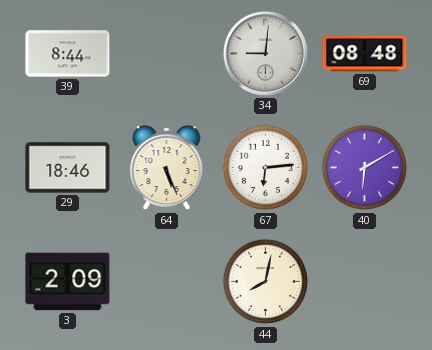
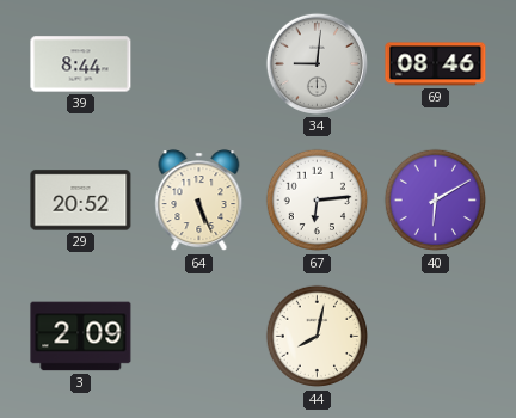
69: 08:48 -> 08:46
29: 18:46 -> 20:52
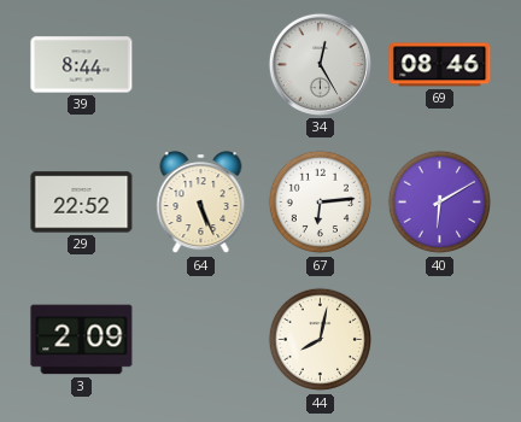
34: 9:01 -> 12:25
29: 20:52 -> 22:52
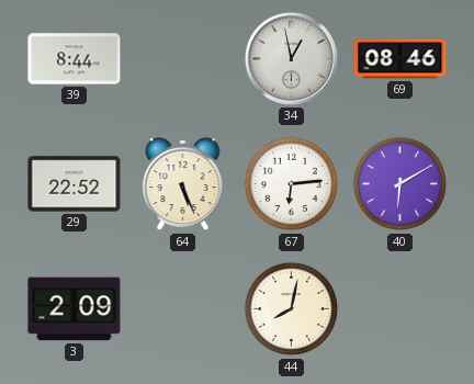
34: 12:25 -> 12:58
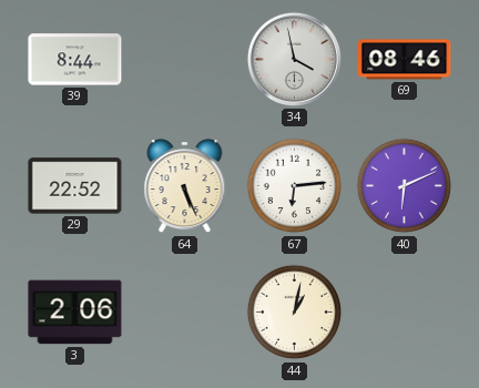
34: 12:58 -> 3:58
40: 6:10 -> 6:11
3: 2:09 -> 2:06
44: 8:02 -> 1:02
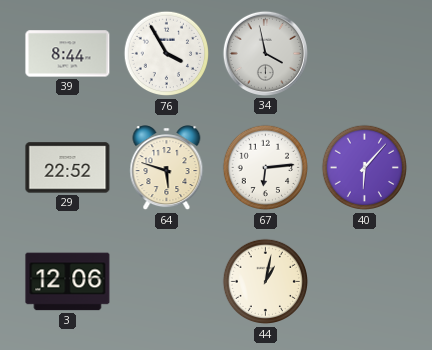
76: none -> 3:55
69: 08:46 -> none
64: 5:26 -> 5:48
40: 6:11 -> 6:07
3: 2:06 -> 12:06
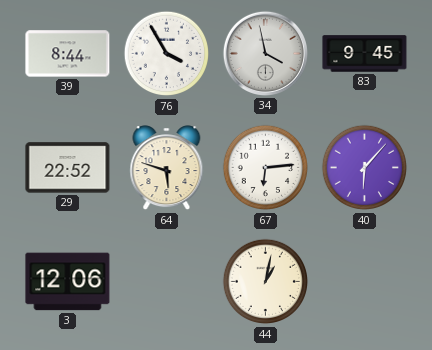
83: none -> 9:45
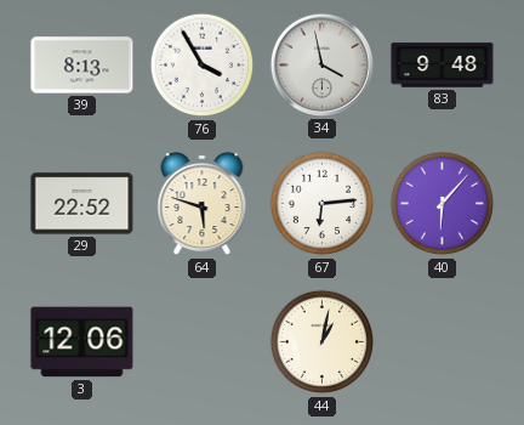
39: 8:44 -> 8:13
83: 9:45 -> 9:48
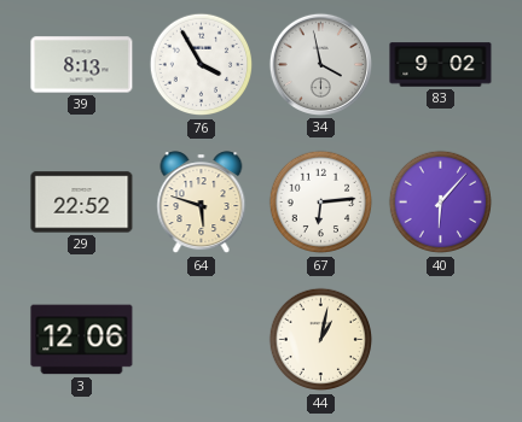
83: 9:48 -> 9:02
